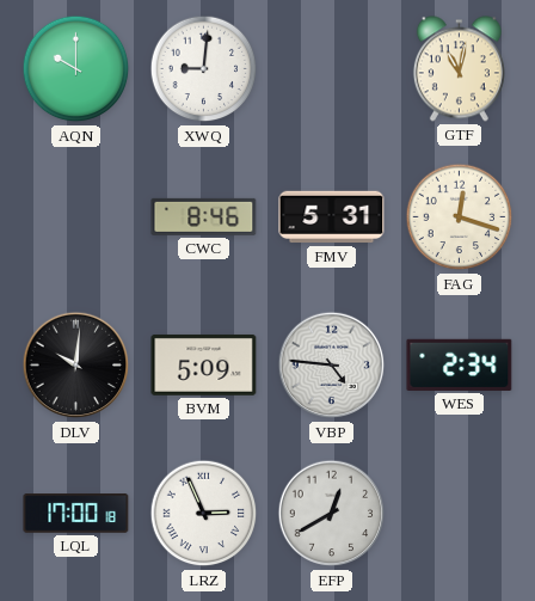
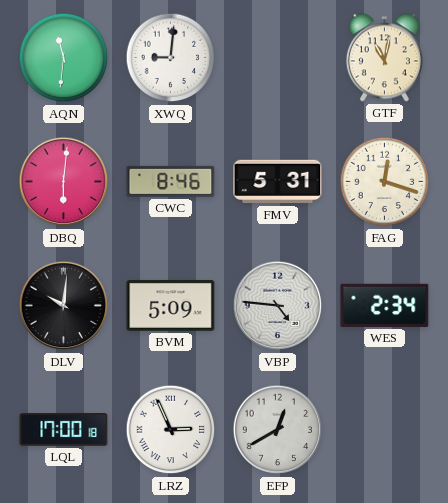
AQN: 10:00 -> 11:31
DBQ: none -> 6:01
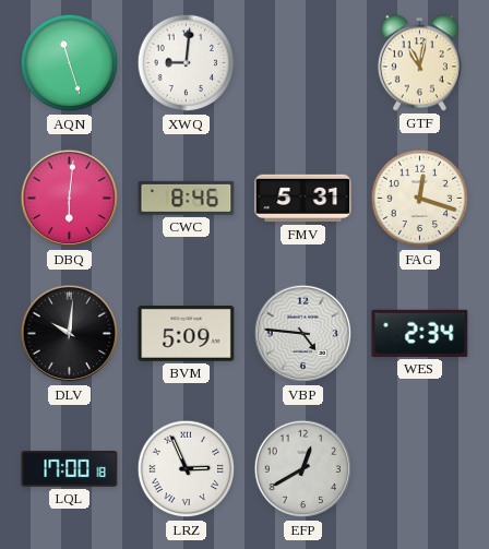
AQN: 11:31 -> 11:27
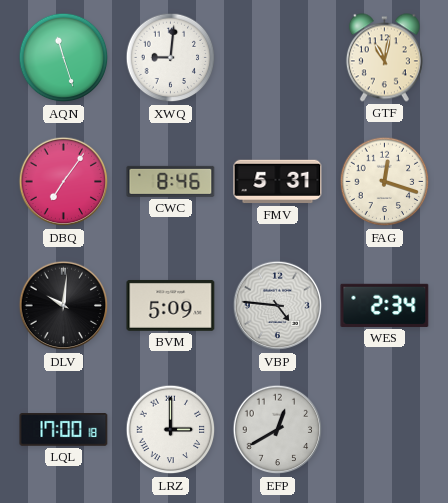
DBQ: 6:01 -> 7:06
LRZ: 2:56 -> 3:00
